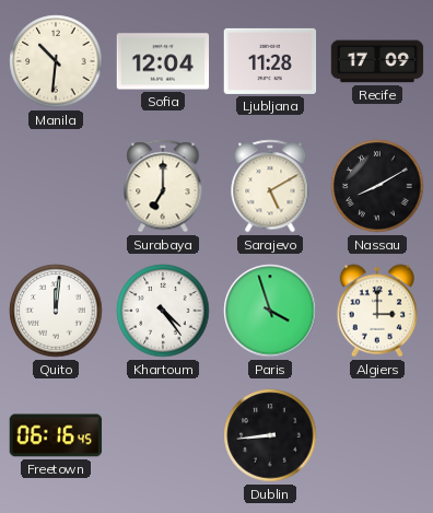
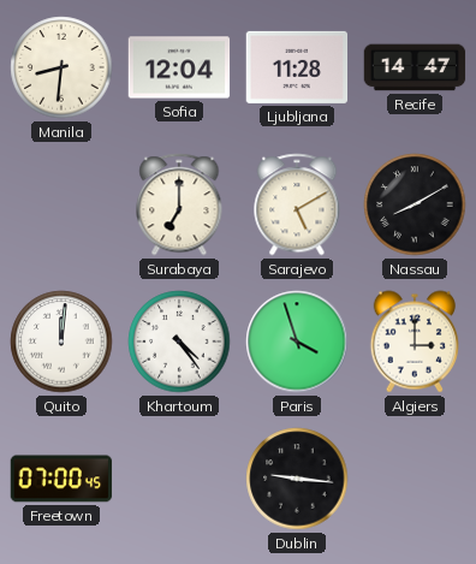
Manila: 10:31 -> 8:31
Recife: 17:09 -> 14:47
Freetown: 06:16 -> 07:00
Dublin: 8:44 -> 9:16
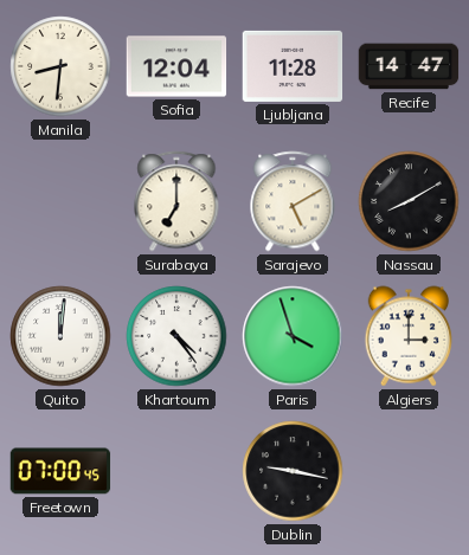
Dublin: 9:16 -> 9:17
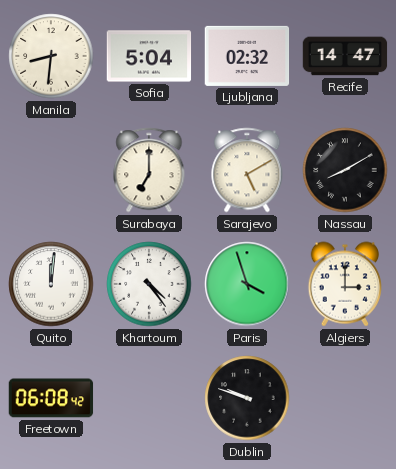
Sofia: 12:04 -> 5:04
Ljubljana: 11:28 -> 02:32
Freetown: 07:00 -> 06:08
Dublin: 9:17 -> 9:48
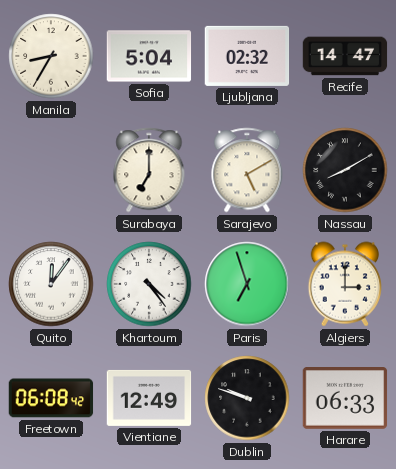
Manila: 8:31 -> 8:35
Quito: 12:01 -> 12:06
Paris: 3:57 -> 6:57
Vientiane: none -> 12:49
Harare: none -> 06:33
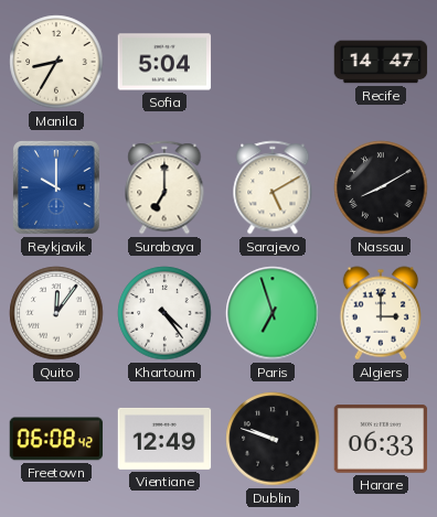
Ljubljana: 02:32 -> none
Reykjavik: none -> 10:00
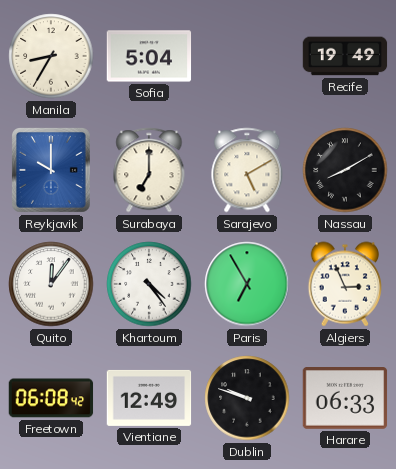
Recife: 14:47 -> 19:49
Paris: 6:57 -> 6:55
Algiers: 3:00 -> 2:56
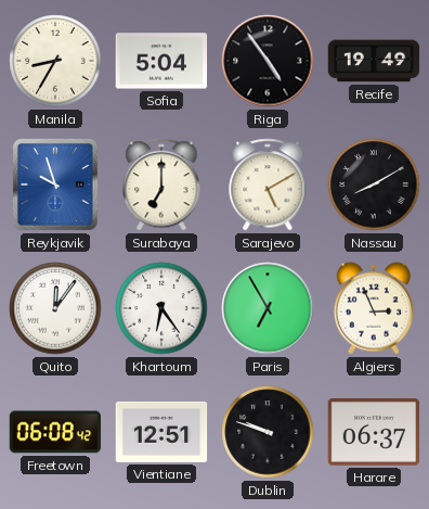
Riga: none -> 4:54
Reykjavik: 10:00 -> 9:57
Khartoum: 4:24 -> 6:24
Vientiane: 12:49 -> 12:51
Harare: 06:33 -> 06:37
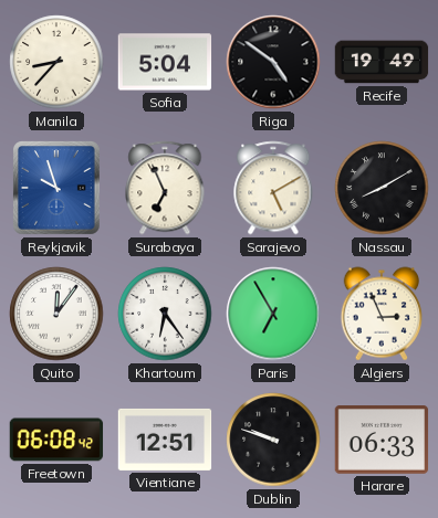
Manila: 8:35 -> 8:37
Riga: 4:54 -> 4:51
Surabaya: 7:00 -> 6:56
Harare: 06:37 -> 06:33
